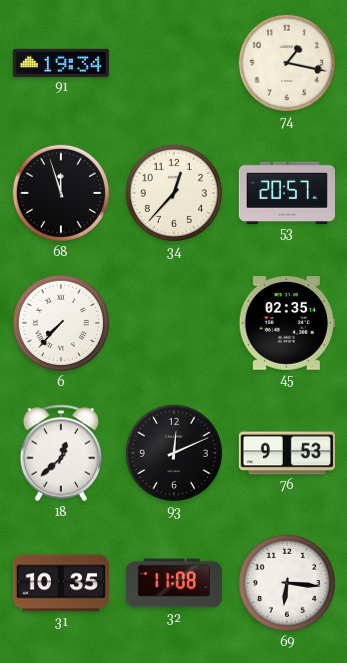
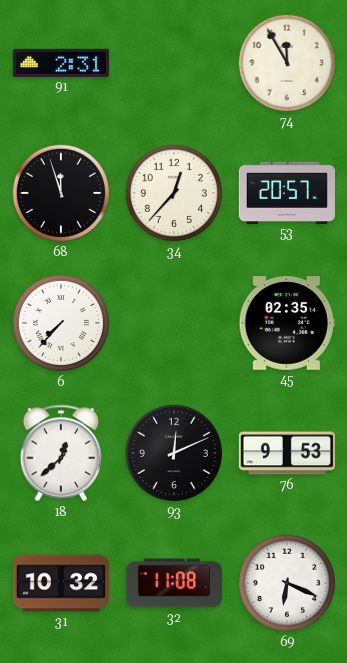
91: 19:34 -> 2:31
74: 1:17 -> 11:55
31: 10:35 -> 10:32
69: 6:16 -> 6:19
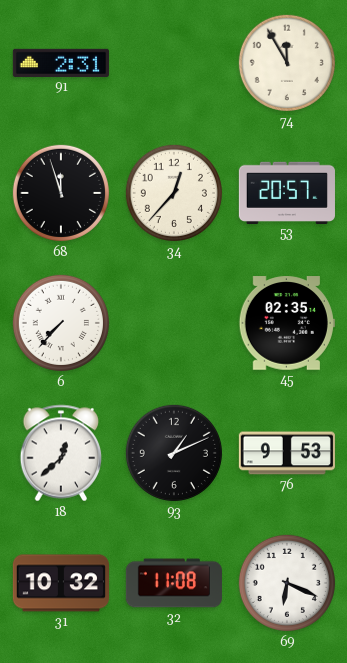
93: 12:11 -> 1:11
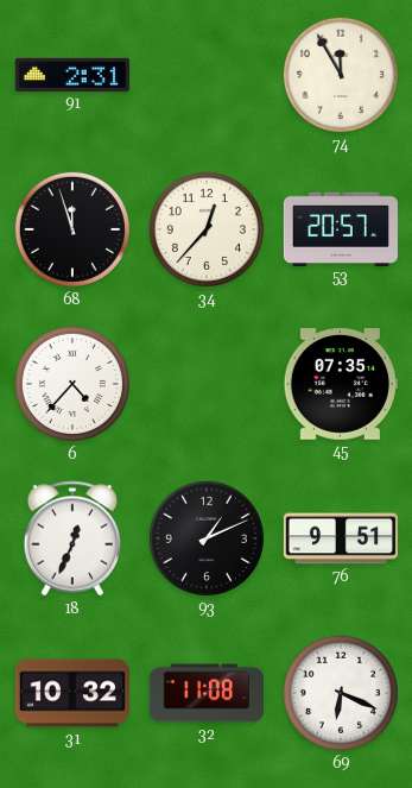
6: 7:37 -> 4:37
45: 02:35 -> 07:35
18: 12:38 -> 12:34
76: 9:53 -> 9:51
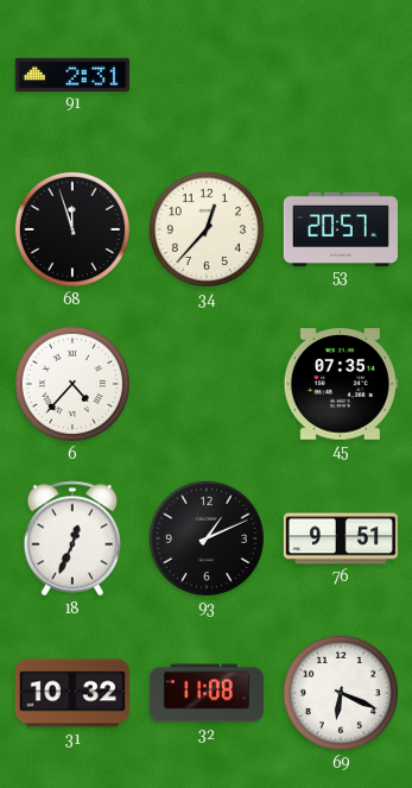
74: 11:55 -> none
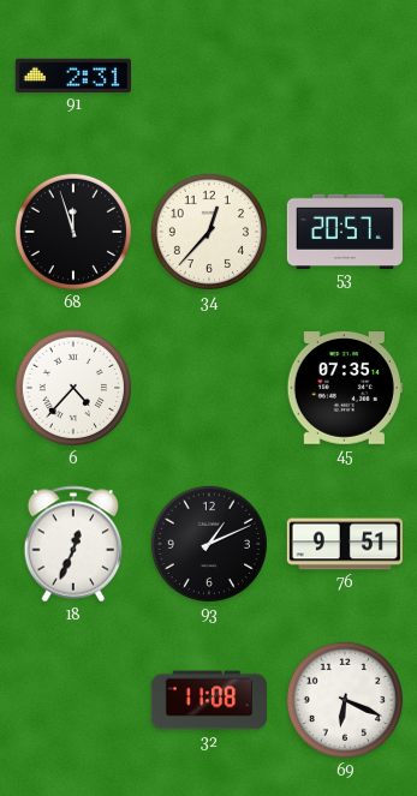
31: 10:32 -> none
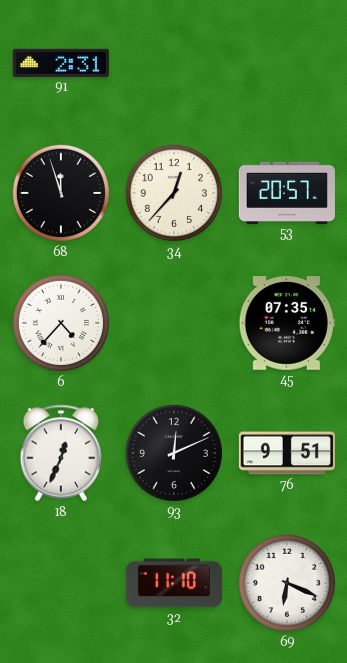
93: 1:11 -> 12:11
32: 11:08 -> 11:10
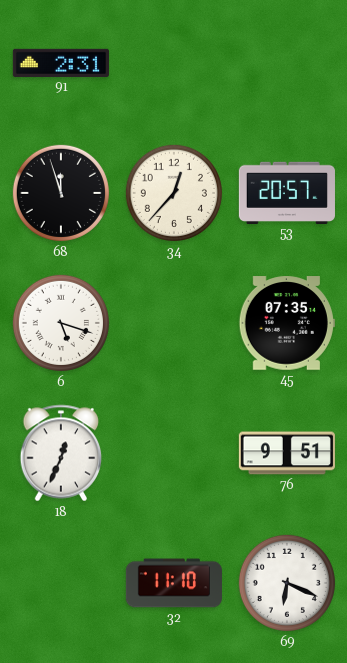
6: 4:37 -> 5:18
93: 12:11 -> none
